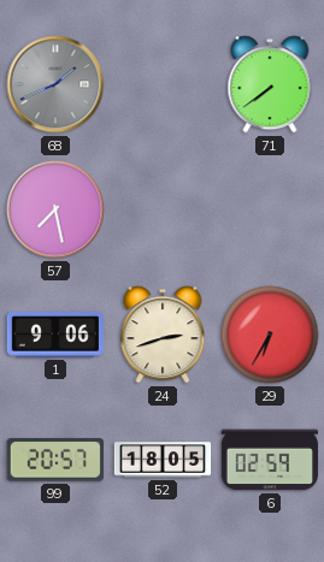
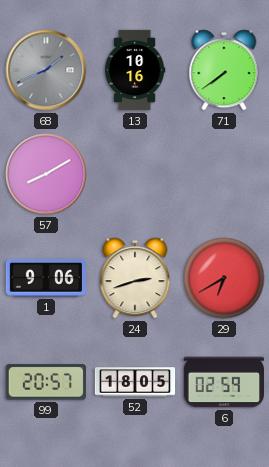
13: none -> 10:16
57: 7:28 -> 8:10
29: 6:35 -> 6:40
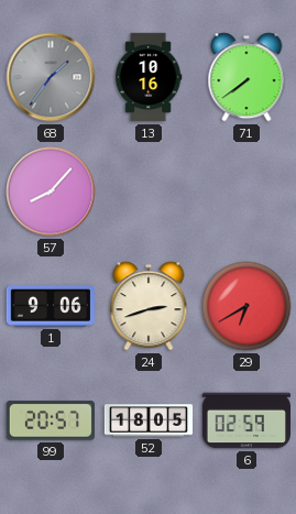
68: 1:41 -> 1:36
57: 8:10 -> 8:07
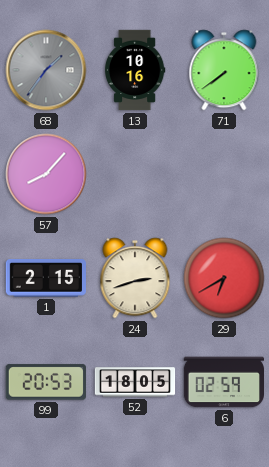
1: 9:06 -> 2:15
99: 20:57 -> 20:53
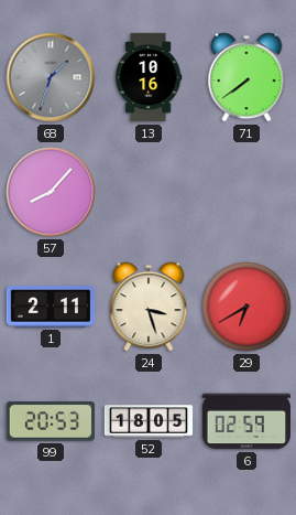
68: 1:36 -> 1:33
1: 2:15 -> 2:11
24: 2:42 -> 3:27
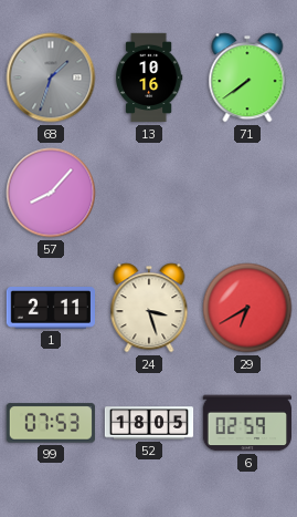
99: 20:53 -> 07:53
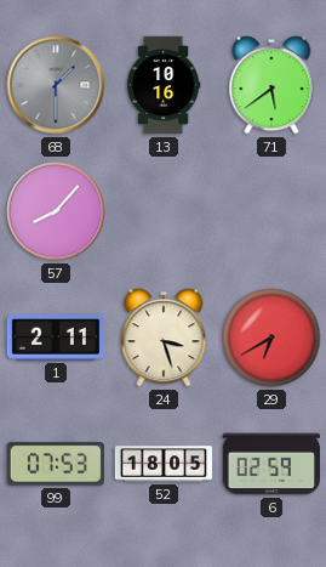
68: 1:33 -> 1:30
71: 7:39 -> 5:39
